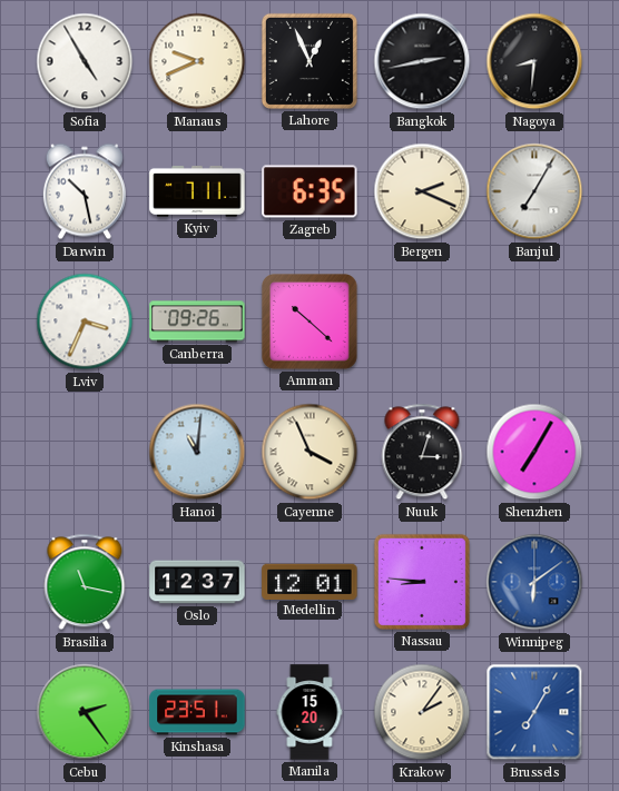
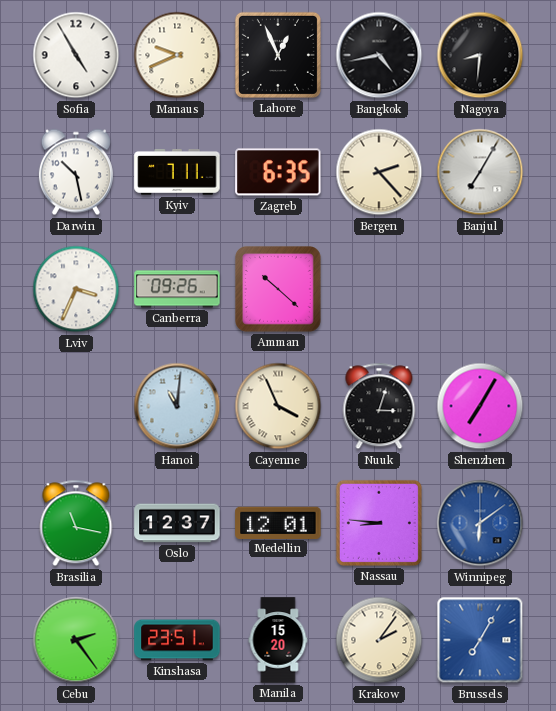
Bangkok: 2:43 -> 4:43
Bergen: 2:19 -> 2:23
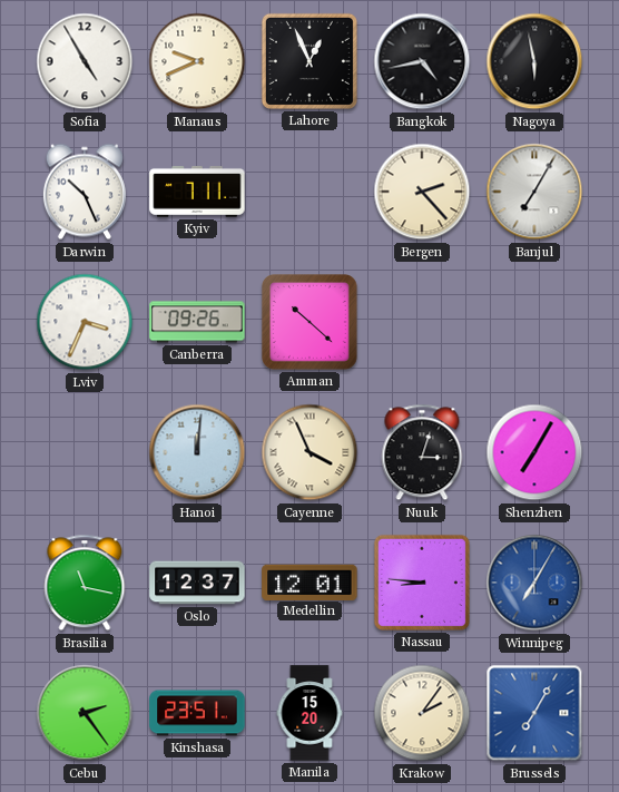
Nagoya: 8:31 -> 5:58
Darwin: 10:28 -> 10:26
Zagreb: 6:35 -> none
Hanoi: 11:01 -> 12:01
Winnipeg: 6:09 -> 7:05
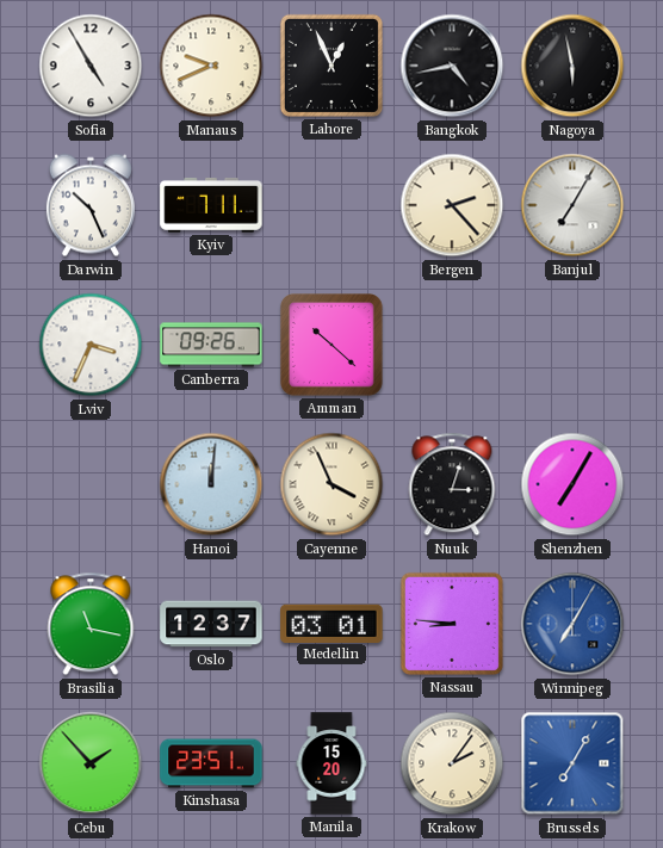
Medellin: 12:01 -> 03:01
Cebu: 2:24 -> 1:53
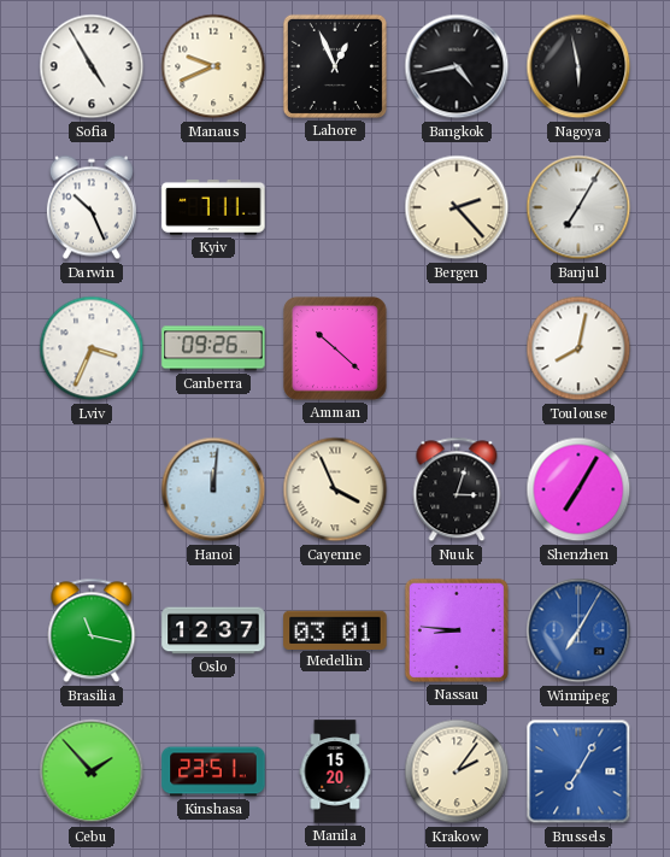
Toulouse: none -> 8:02
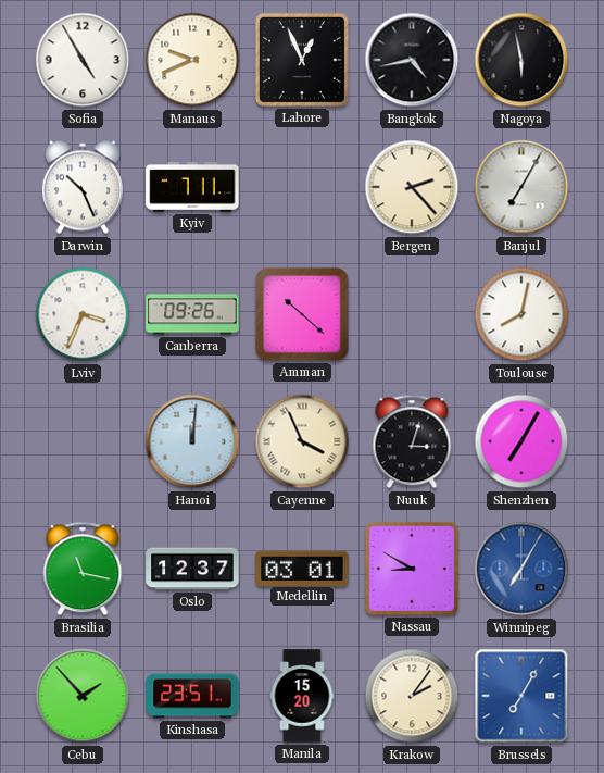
Nassau: 8:46 -> 8:50
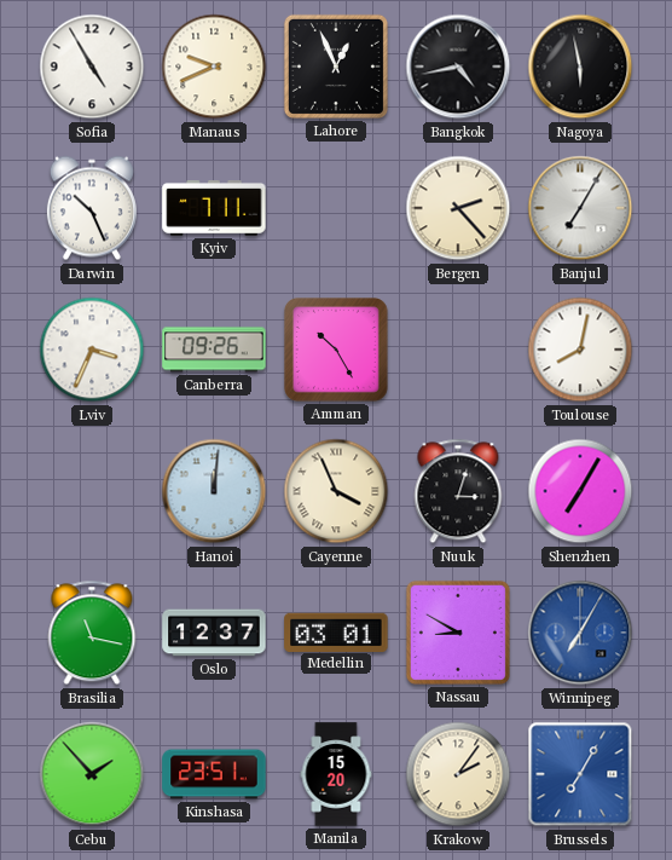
Amman: 10:22 -> 10:25
